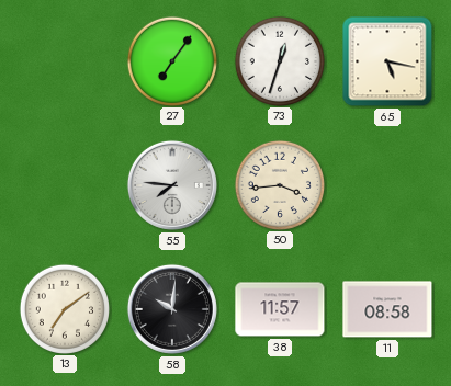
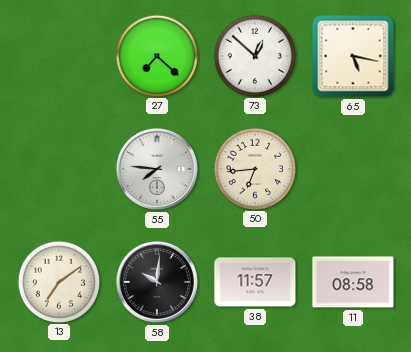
27: 7:06 -> 7:22
73: 12:33 -> 12:52
50: 3:44 -> 6:44
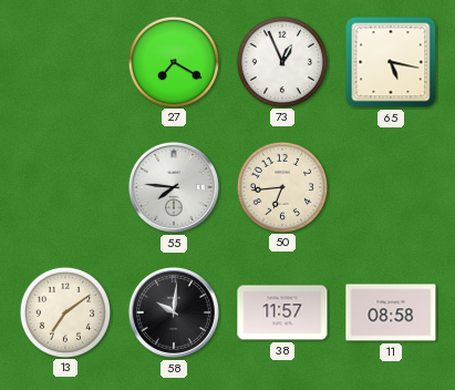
27: 7:22 -> 7:20
73: 12:52 -> 12:56
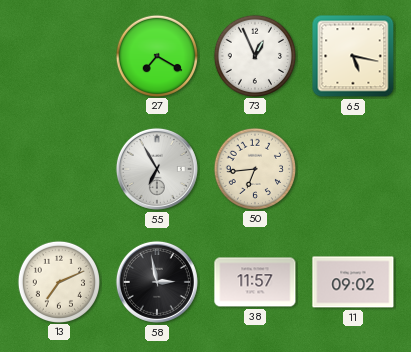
55: 7:46 -> 6:55
13: 7:09 -> 7:11
58: 10:01 -> 2:58
11: 08:58 -> 09:02
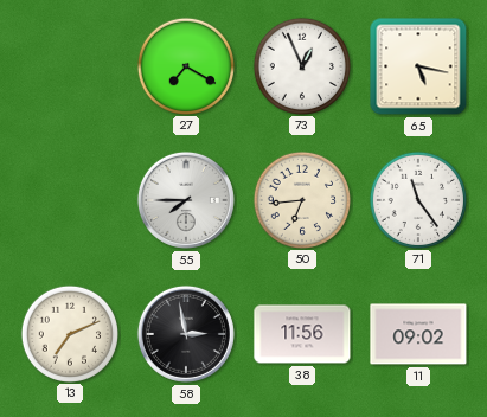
55: 6:55 -> 7:45
71: none -> 11:24
38: 11:57 -> 11:56
